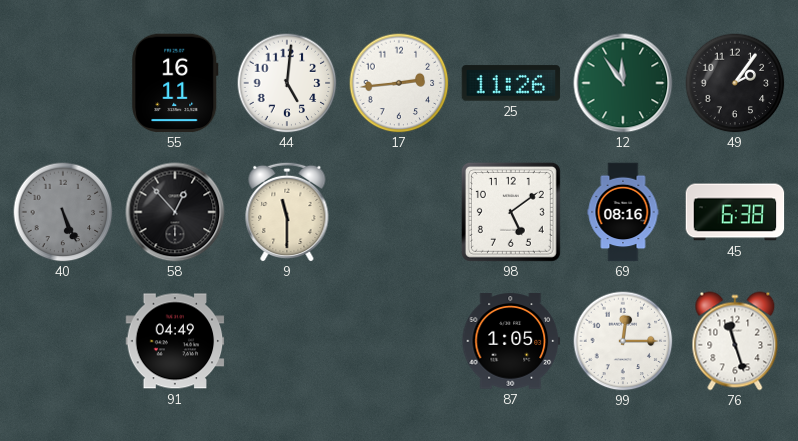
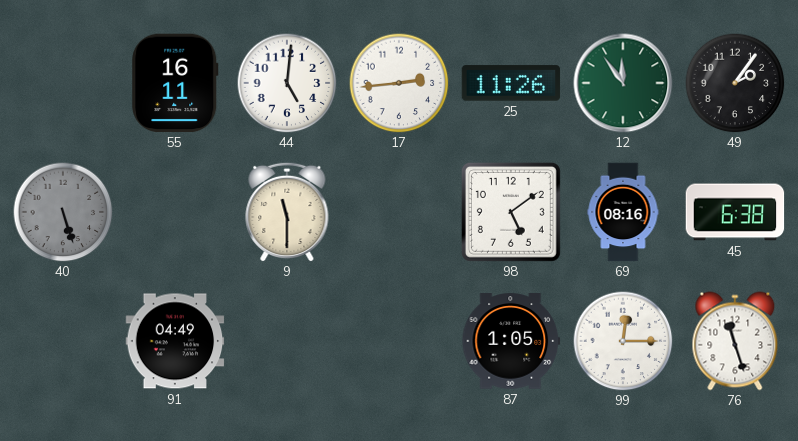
40: 5:26 -> 5:27
58: 12:53 -> none
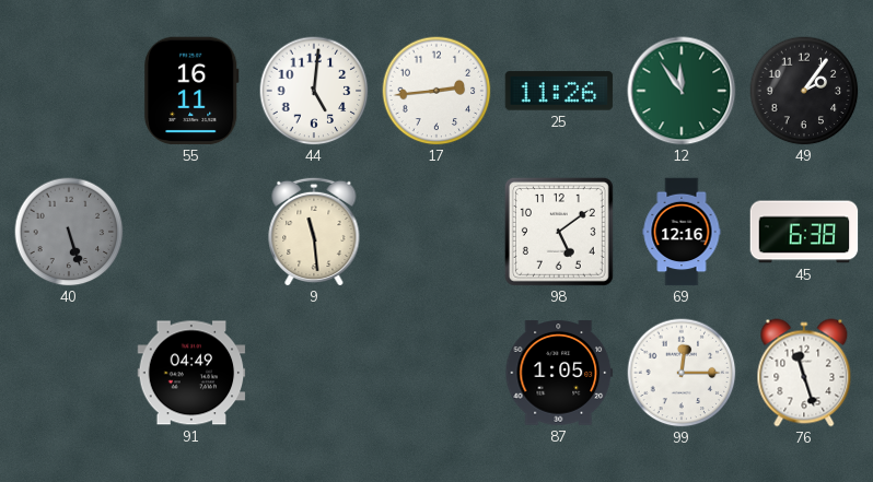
9: 11:30 -> 11:29
69: 08:16 -> 12:16
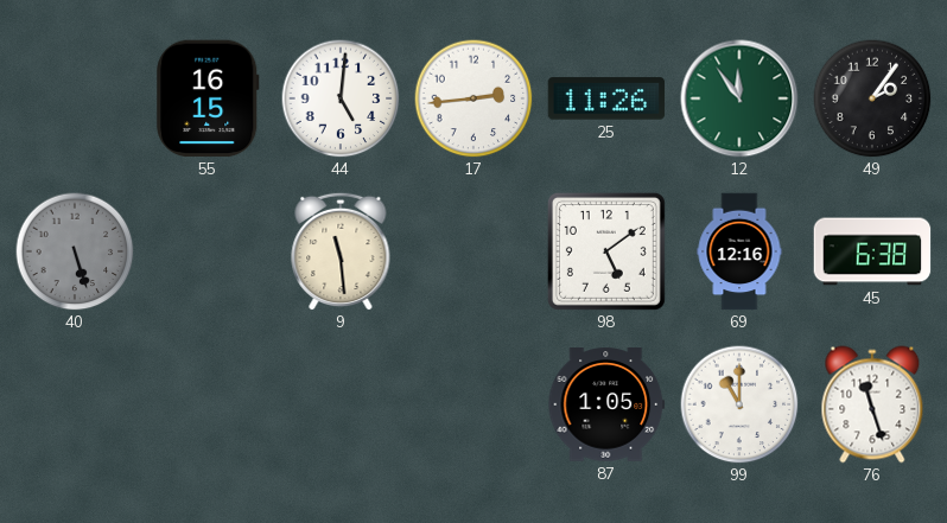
55: 16:11 -> 16:15
91: 04:49 -> none
99: 12:15 -> 11:00
